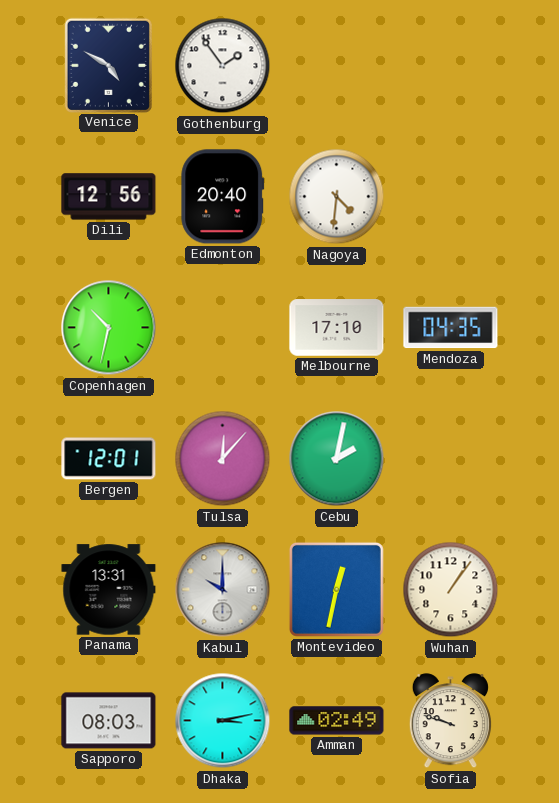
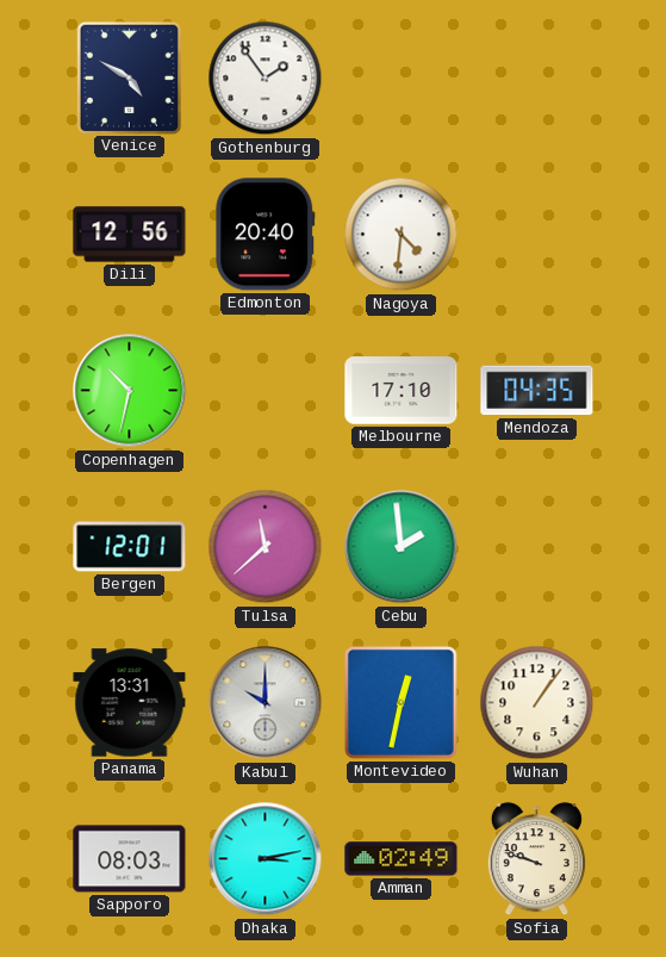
Tulsa: 12:07 -> 11:38
Cebu: 2:02 -> 1:59
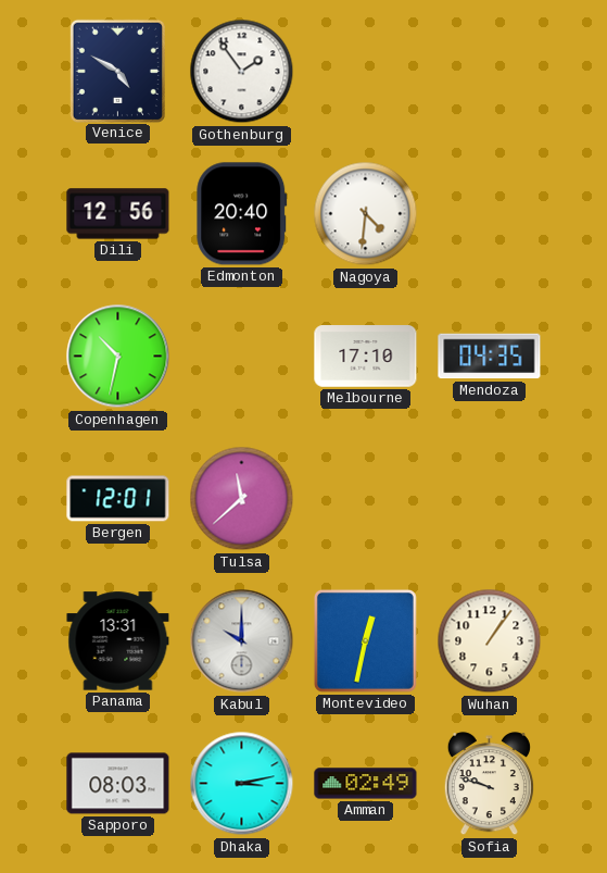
Cebu: 1:59 -> none
